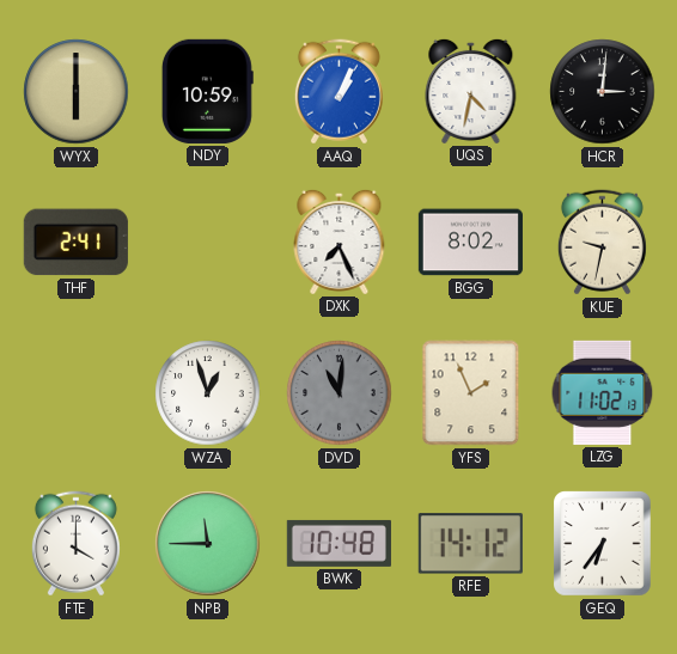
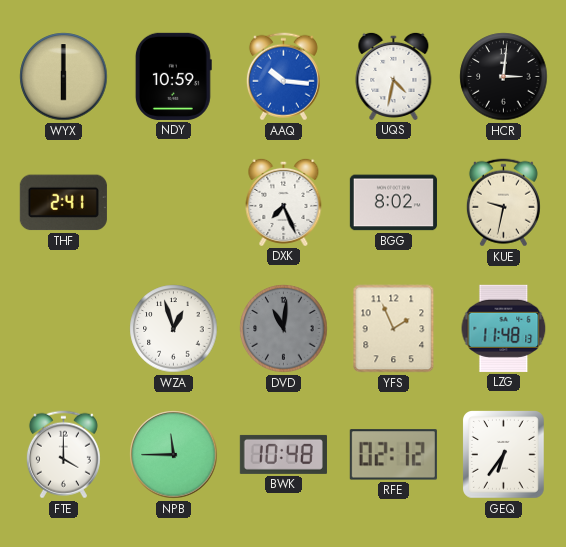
AAQ: 1:04 -> 10:16
LZG: 11:02 -> 11:48
RFE: 14:12 -> 02:12
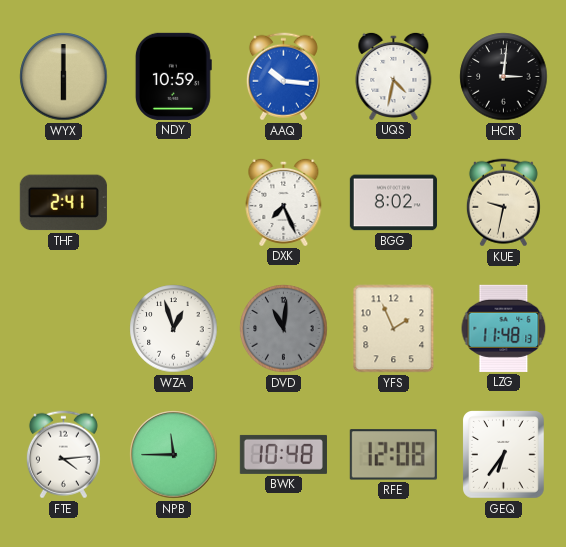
FTE: 4:00 -> 4:14
RFE: 02:12 -> 12:08
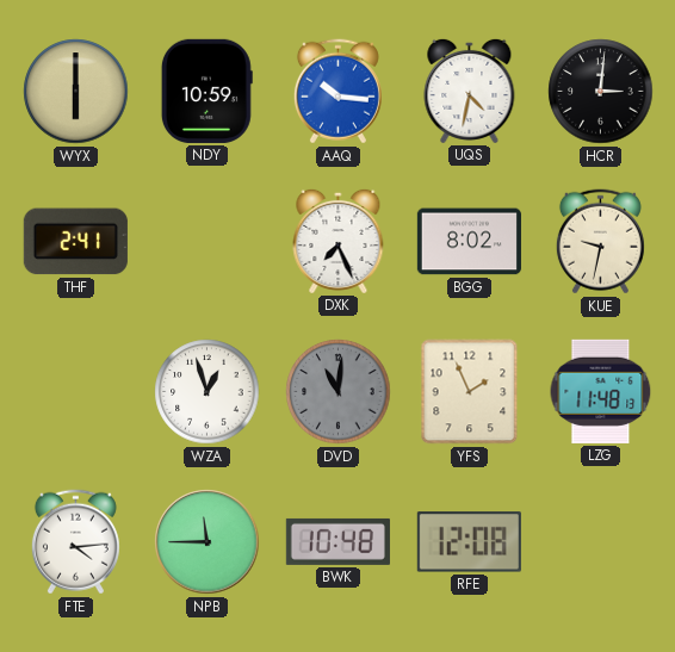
GEQ: 6:36 -> none
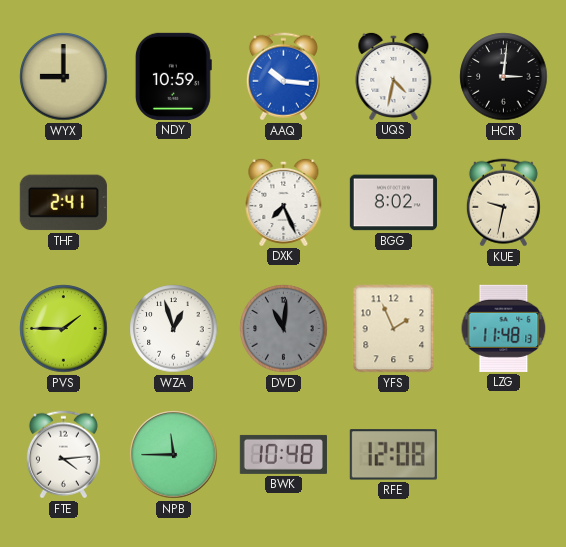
WYX: 6:00 -> 9:00
PVS: none -> 1:45
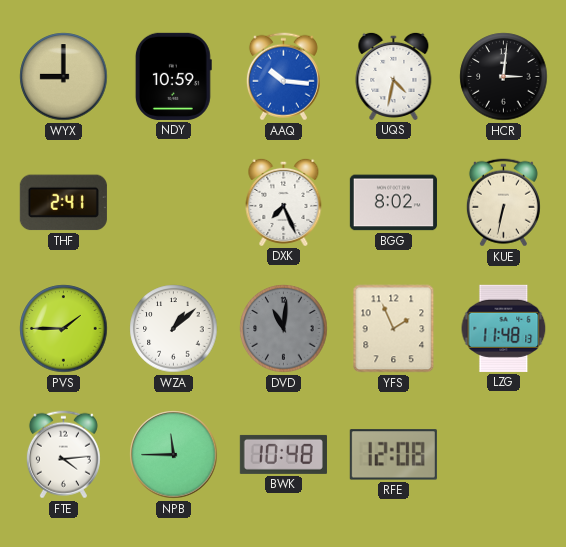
KUE: 9:32 -> 6:32
WZA: 12:57 -> 1:08
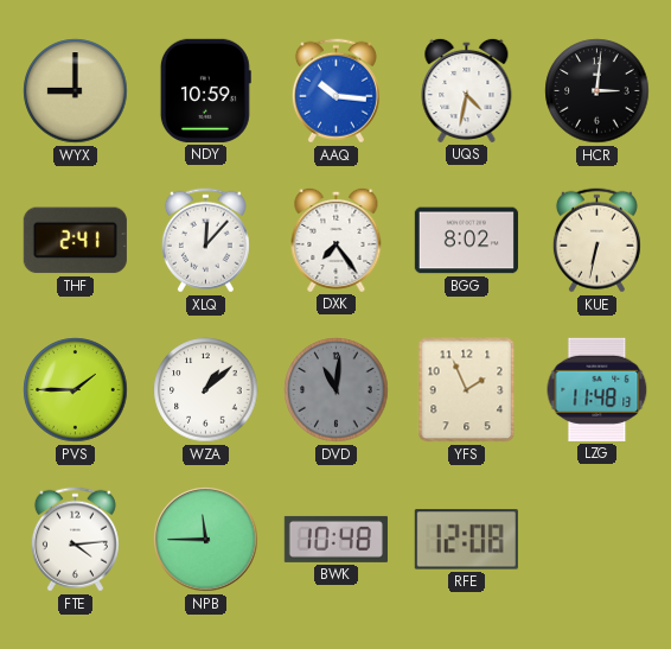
XLQ: none -> 12:07
DXK: 7:26 -> 7:24
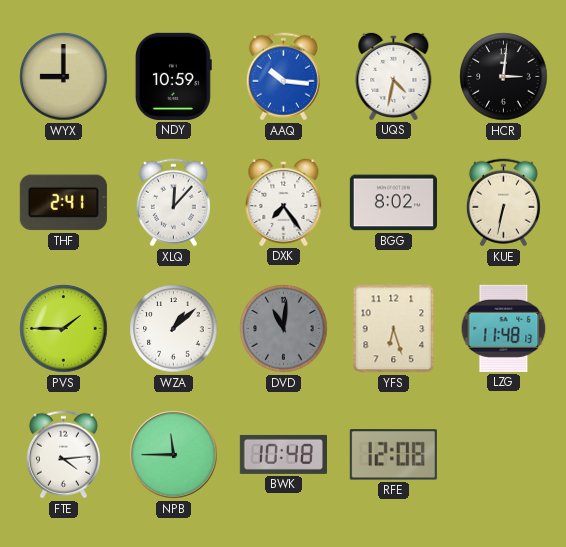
YFS: 1:56 -> 6:27
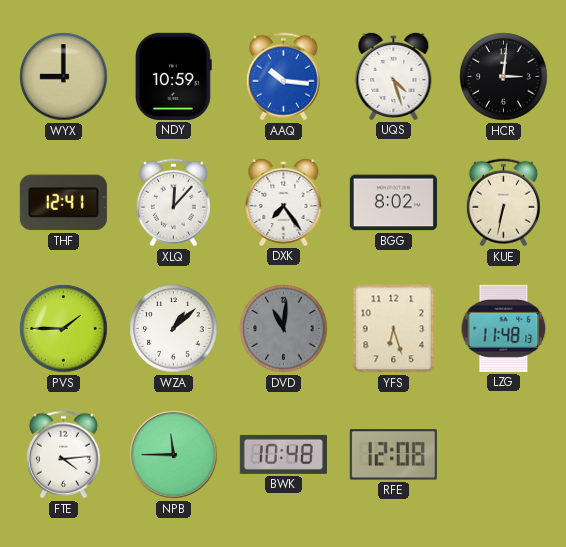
UQS: 4:32 -> 4:27
THF: 2:41 -> 12:41
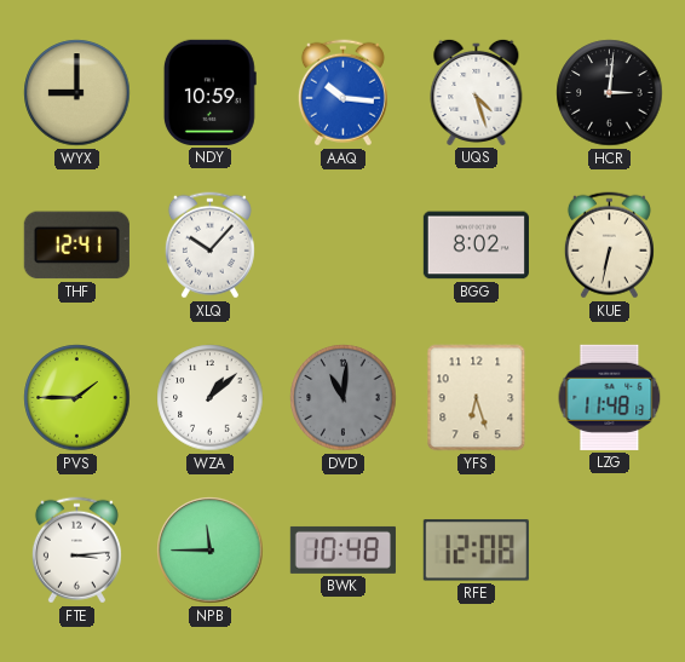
XLQ: 12:07 -> 10:07
DXK: 7:24 -> none
FTE: 4:14 -> 3:14
